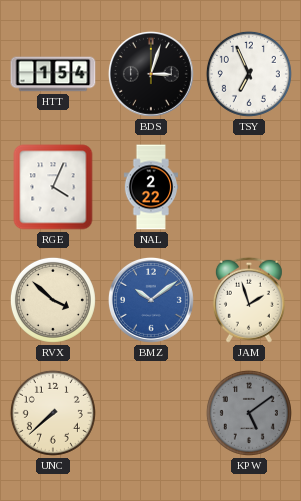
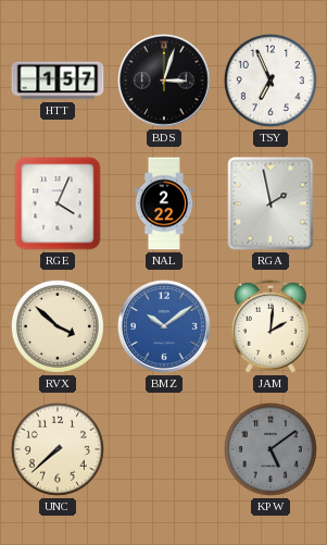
HTT: 1:54 -> 1:57
RGA: none -> 1:58
JAM: 1:57 -> 2:01
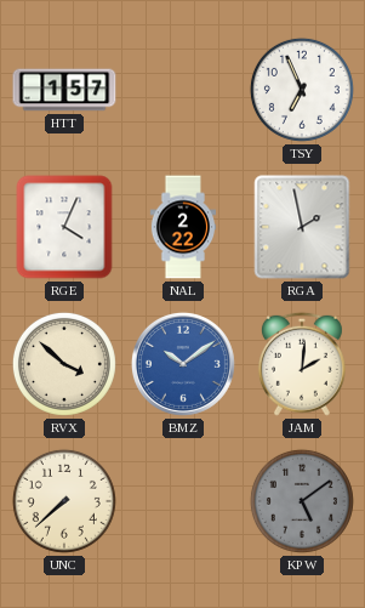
BDS: 3:03 -> none
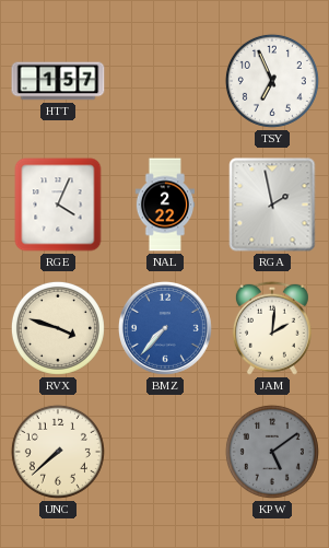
RVX: 3:52 -> 3:48
BMZ: 10:09 -> 7:37
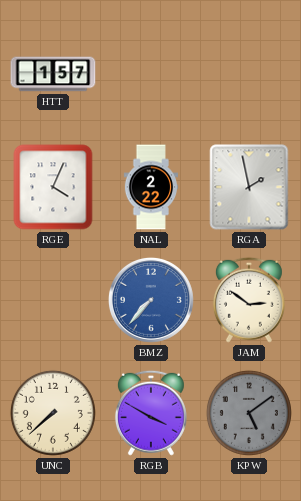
TSY: 6:56 -> none
RVX: 3:48 -> none
JAM: 2:01 -> 2:51
RGB: none -> 3:50
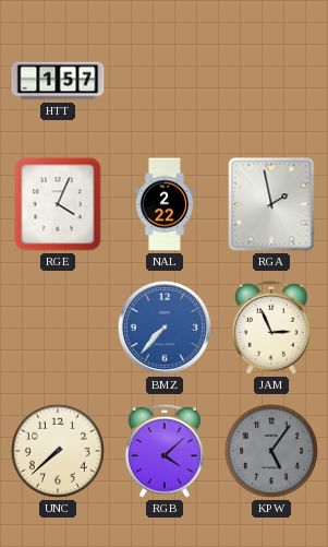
JAM: 2:51 -> 2:56
RGB: 3:50 -> 4:08
KPW: 5:09 -> 5:06
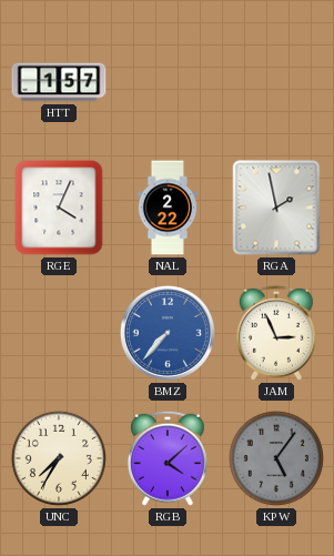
UNC: 7:38 -> 7:35
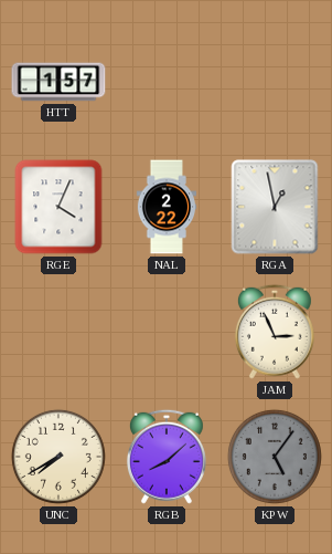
RGA: 1:58 -> 12:58
BMZ: 7:37 -> none
UNC: 7:35 -> 7:40
RGB: 4:08 -> 8:08
